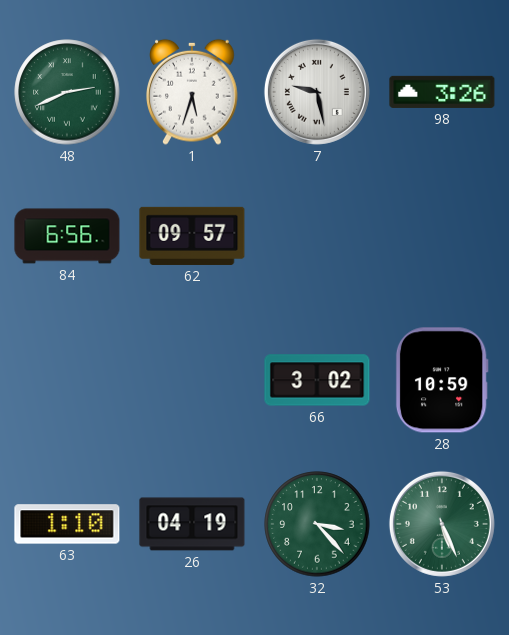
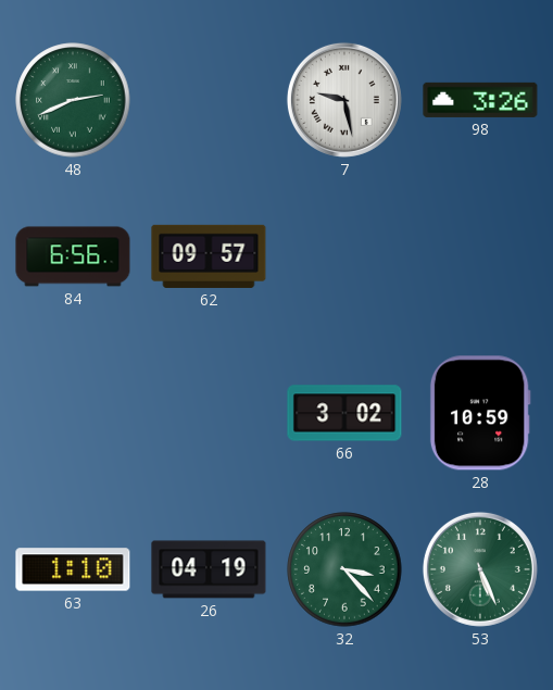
1: 5:33 -> none
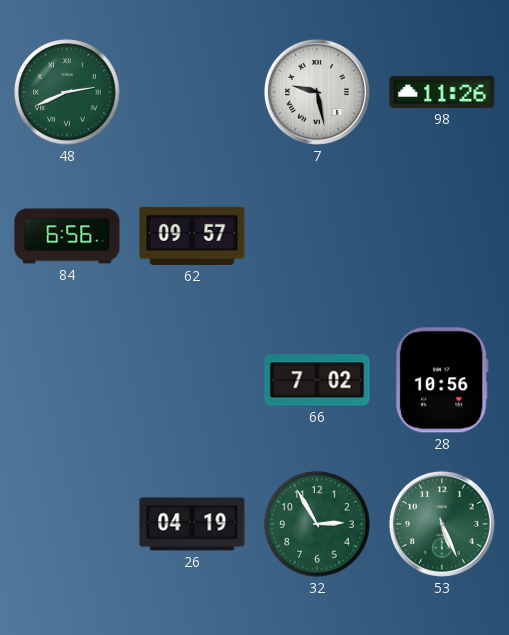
98: 3:26 -> 11:26
66: 3:02 -> 7:02
28: 10:59 -> 10:56
63: 1:10 -> none
32: 3:23 -> 2:55
